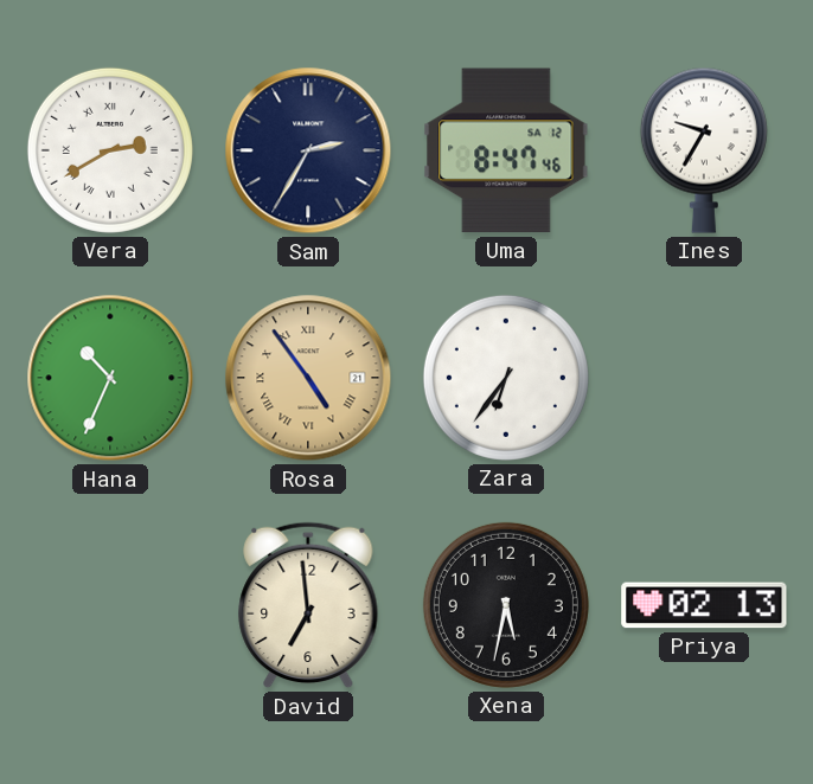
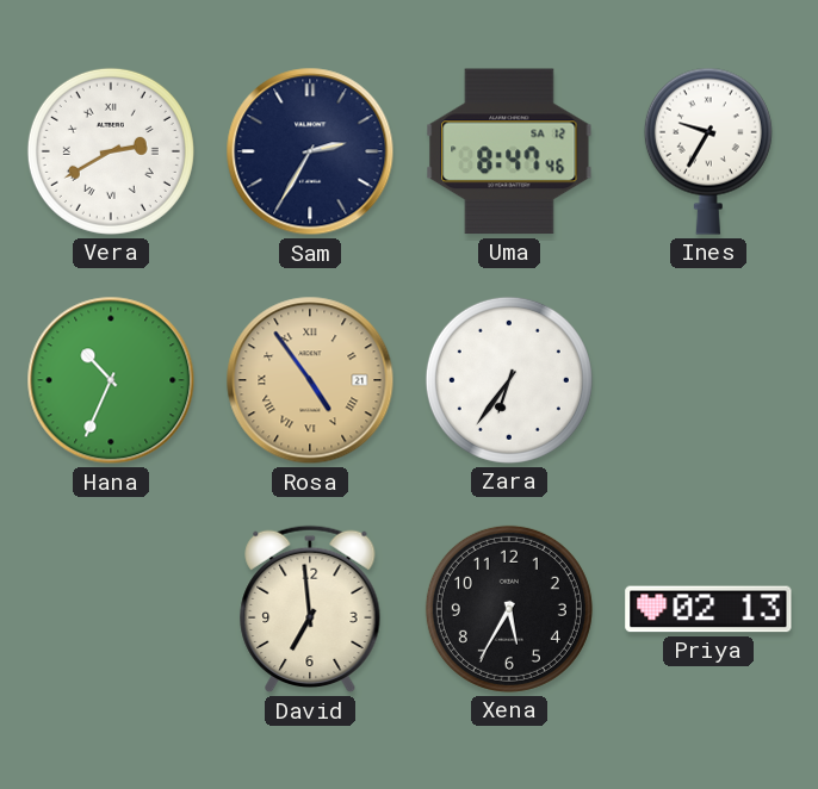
Xena: 5:32 -> 5:35
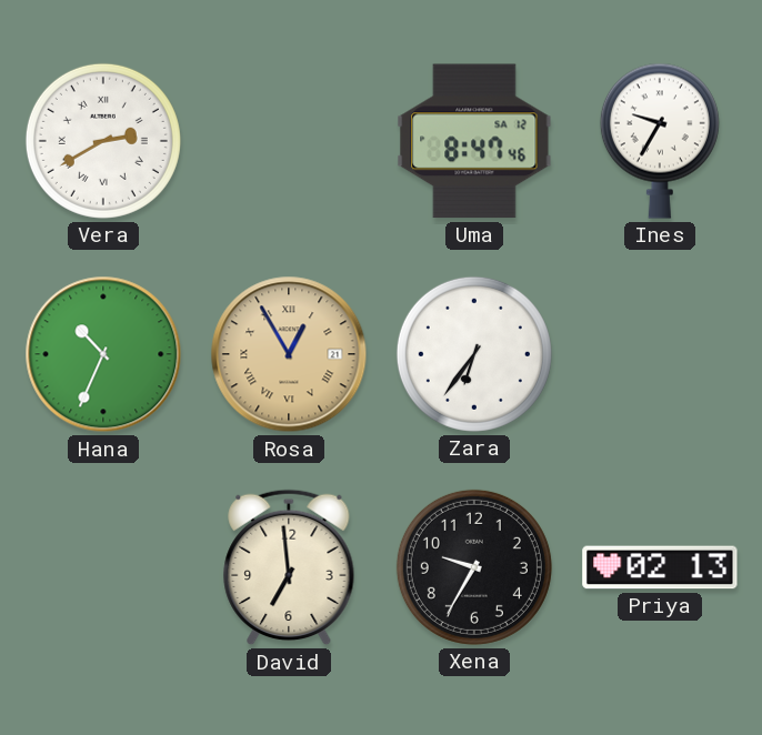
Sam: 2:35 -> none
Rosa: 4:54 -> 12:55
Xena: 5:35 -> 9:35
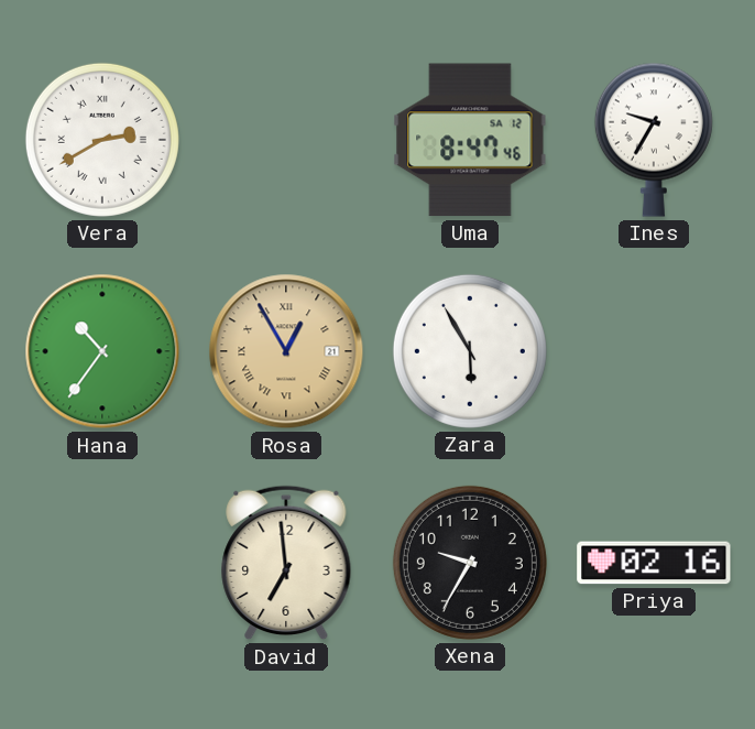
Hana: 10:34 -> 10:36
Zara: 6:36 -> 5:55
Priya: 02:13 -> 02:16
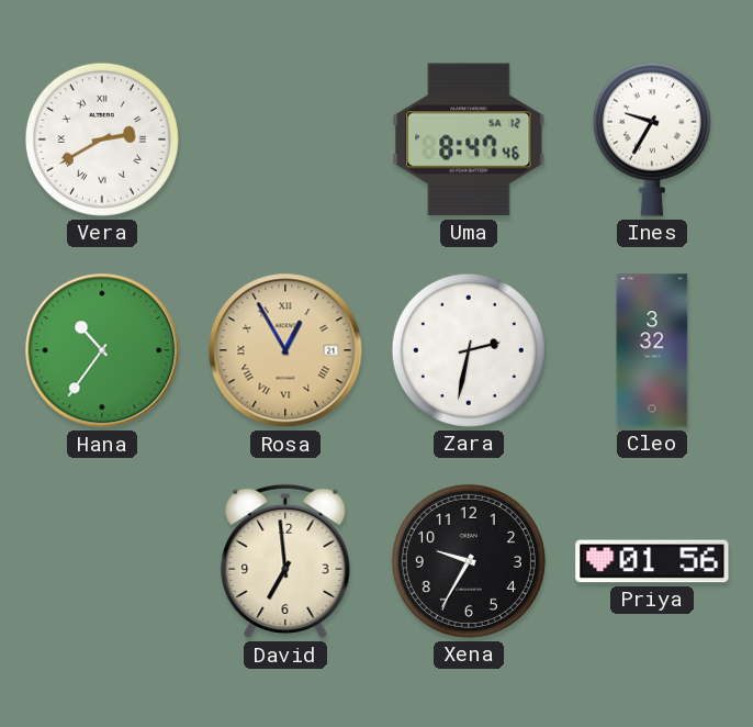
Zara: 5:55 -> 2:32
Cleo: none -> 3:32
Priya: 02:16 -> 01:56
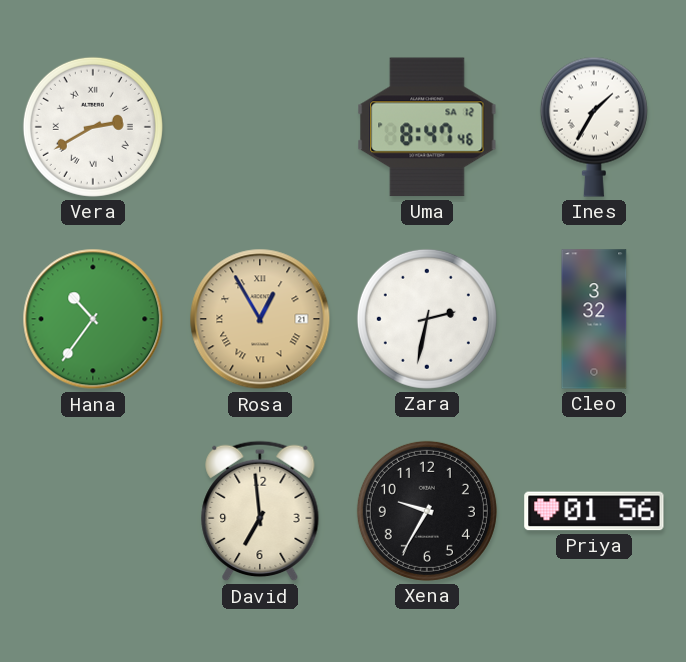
Ines: 9:35 -> 1:35
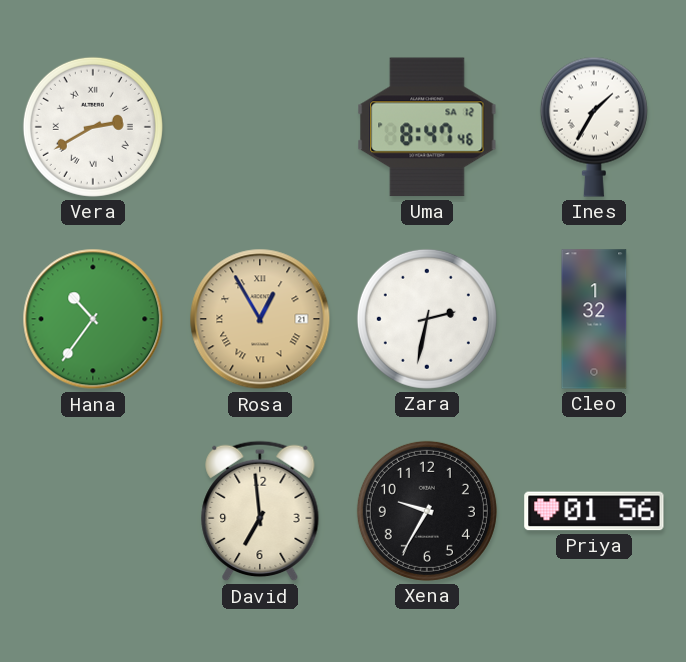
Cleo: 3:32 -> 1:32
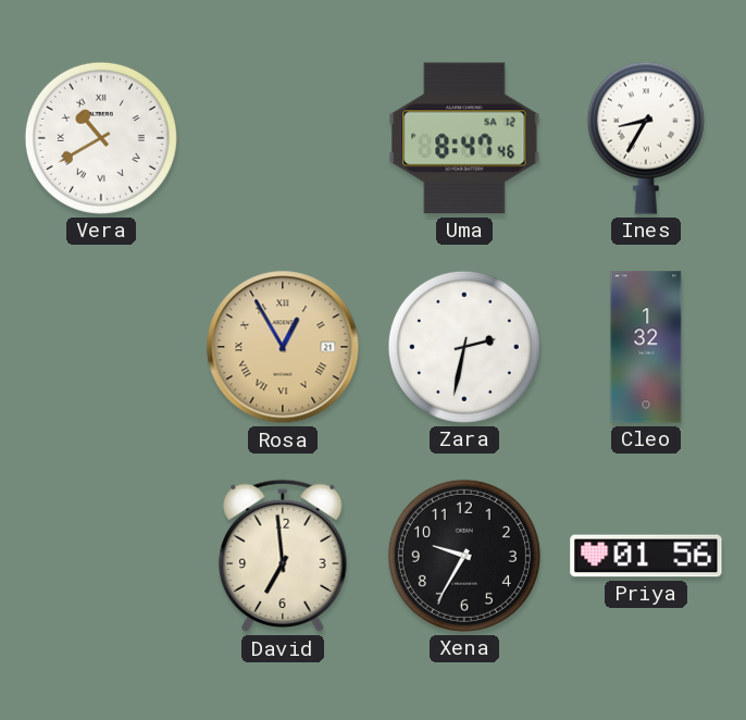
Vera: 2:40 -> 10:40
Ines: 1:35 -> 8:35
Hana: 10:36 -> none
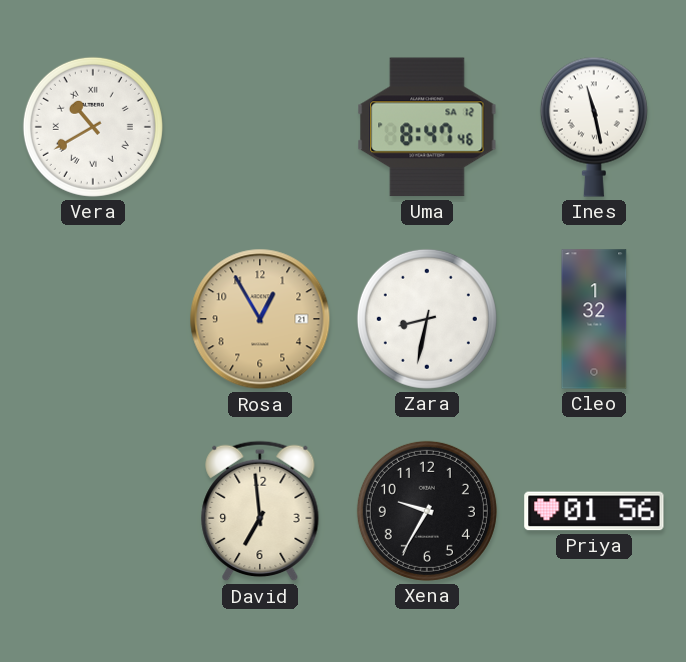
Ines: 8:35 -> 11:28
Rosa numerals: Roman -> Arabic
Zara: 2:32 -> 8:32
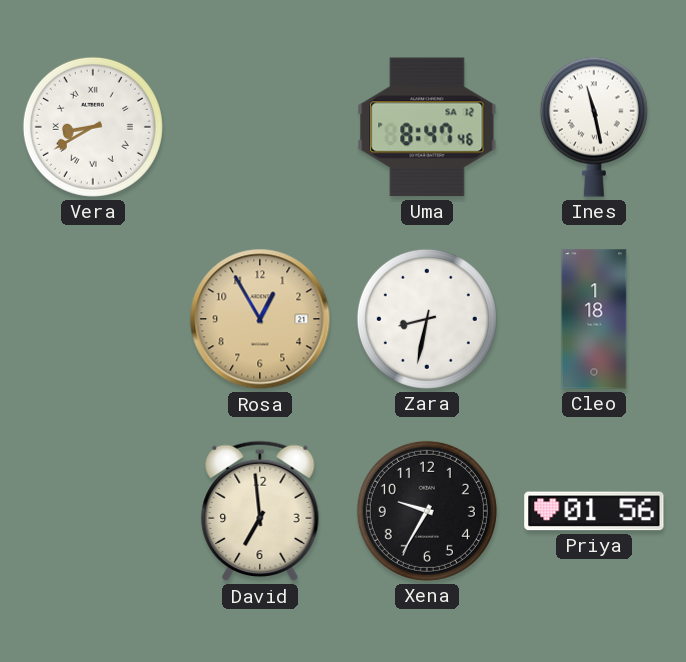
Vera: 10:40 -> 8:40
Cleo: 1:32 -> 1:18
